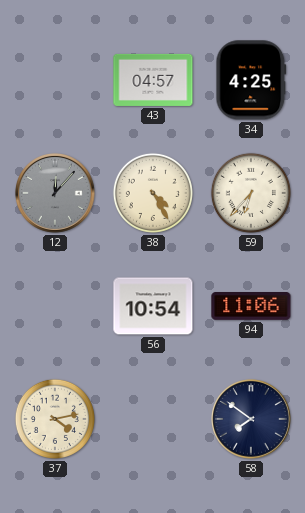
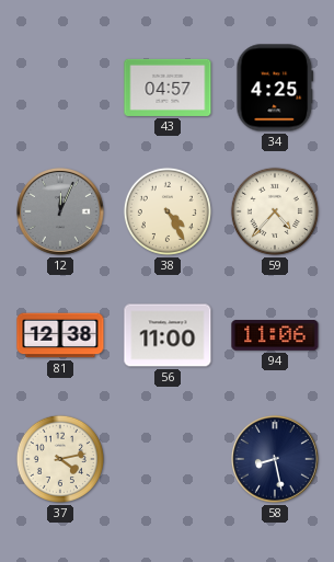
12: 12:07 -> 12:04
59: 6:37 -> 4:37
81: none -> 12:38
56: 10:54 -> 11:00
58: 7:51 -> 8:28
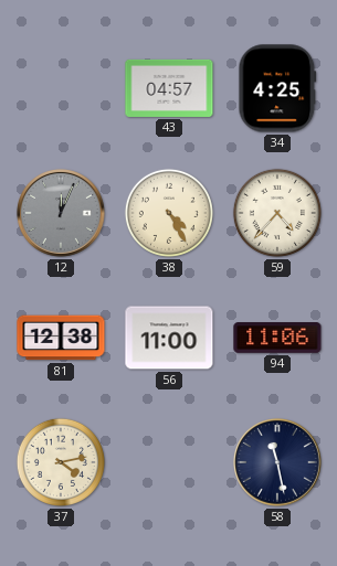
58: 8:28 -> 11:28
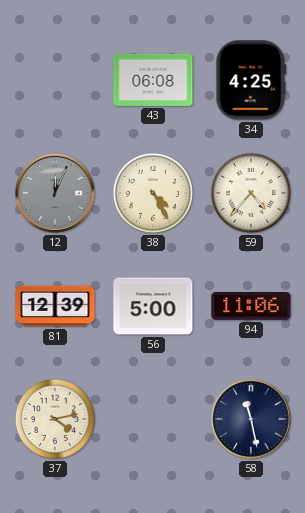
43: 04:57 -> 06:08
81: 12:38 -> 12:39
56: 11:00 -> 5:00
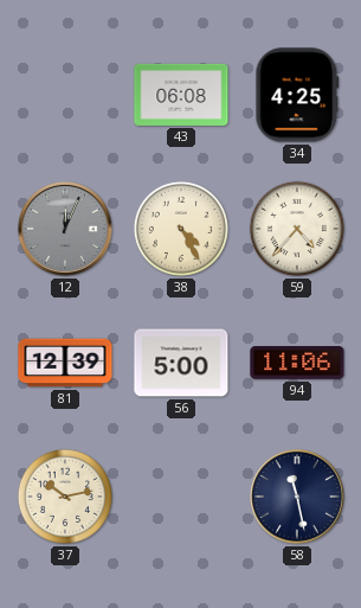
37: 4:13 -> 10:13
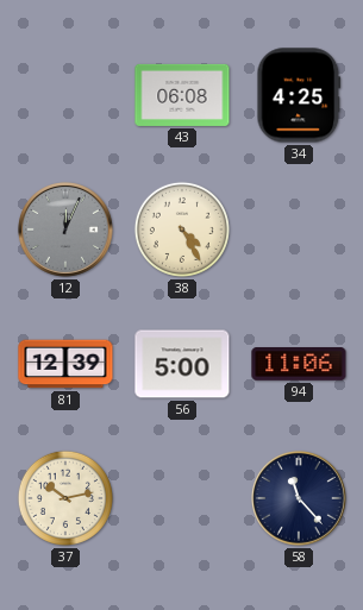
59: 4:37 -> none
58: 11:28 -> 11:23
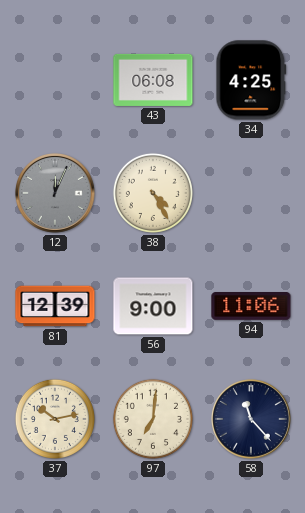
56: 5:00 -> 9:00
97: none -> 7:01
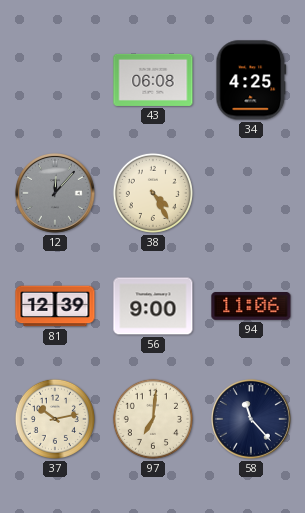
12: 12:04 -> 12:07
